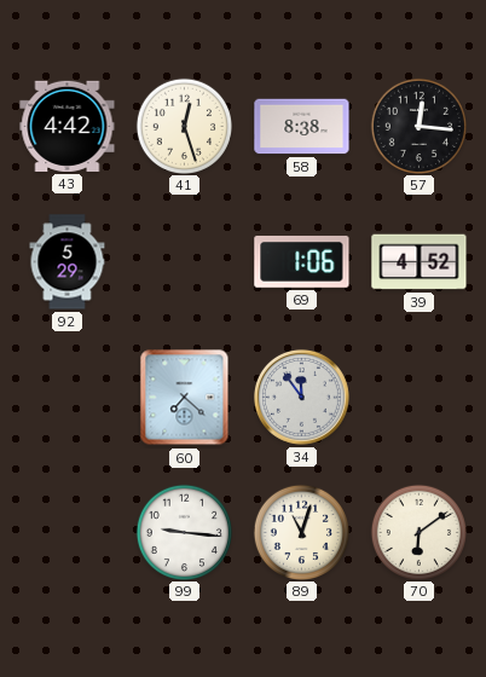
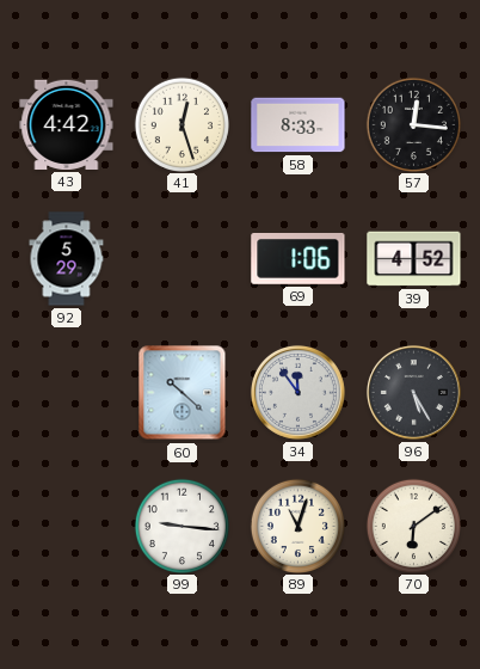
58: 8:38 -> 8:33
60: 7:22 -> 10:22
96: none -> 5:25
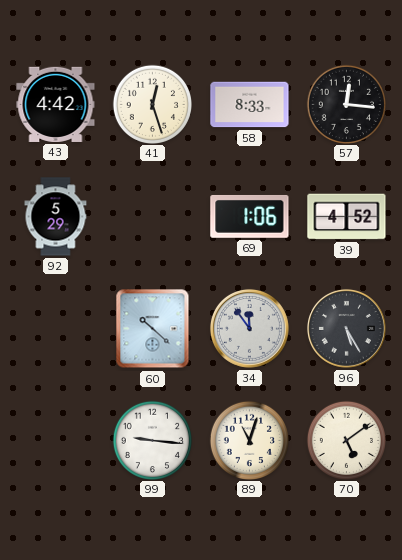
70: 6:09 -> 5:09
